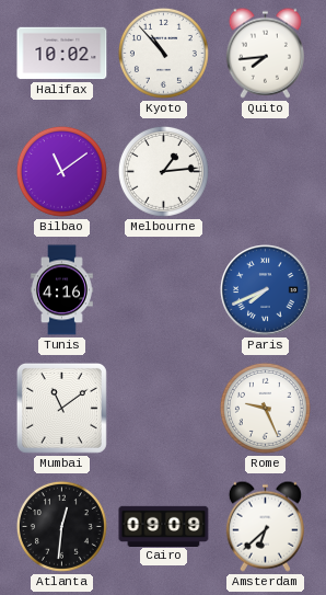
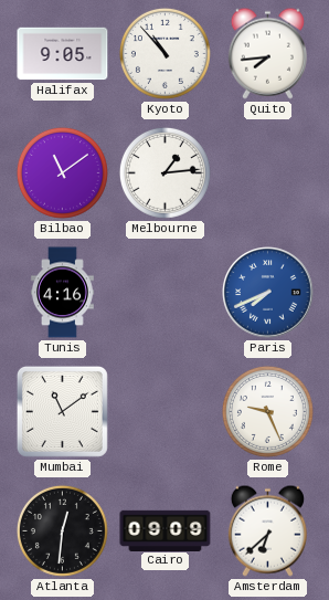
Halifax: 10:02 -> 9:05
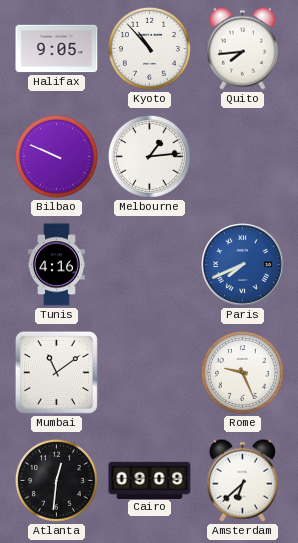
Bilbao: 11:09 -> 9:49
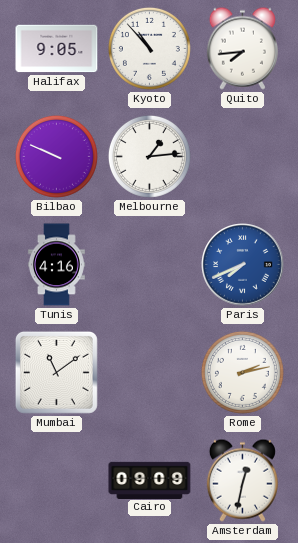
Rome: 9:26 -> 2:13
Atlanta: 12:31 -> none
Amsterdam: 6:38 -> 12:32
